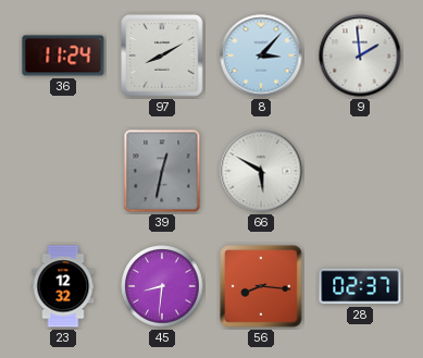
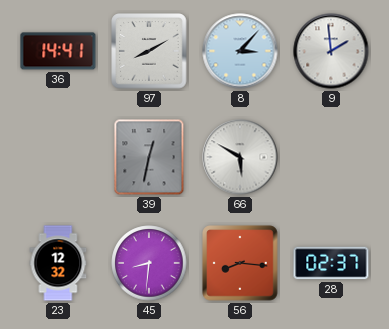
36: 11:24 -> 14:41
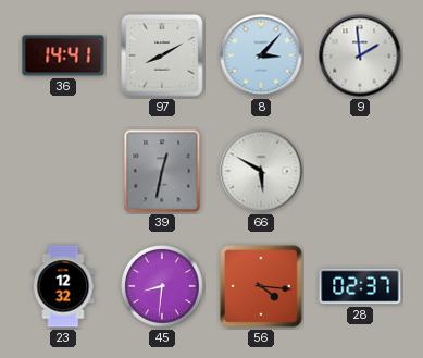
56: 8:16 -> 4:16
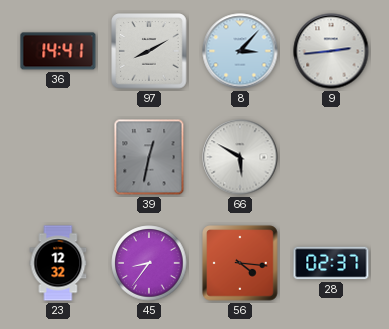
9: 1:59 -> 2:44
45: 8:31 -> 8:36
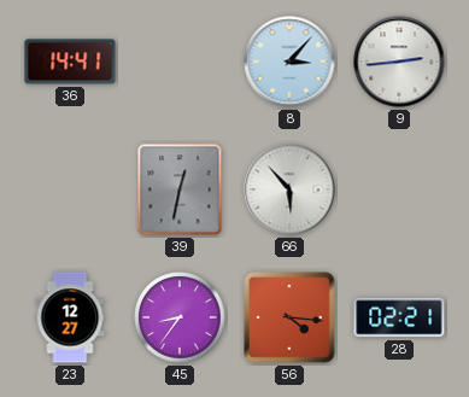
97: 8:10 -> none
66: 5:50 -> 5:53
23: 12:32 -> 12:27
28: 02:37 -> 02:21
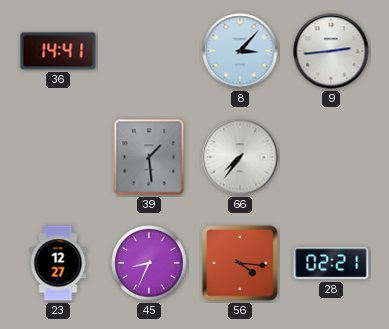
39: 12:32 -> 1:29
66: 5:53 -> 7:36
45: 8:36 -> 8:34
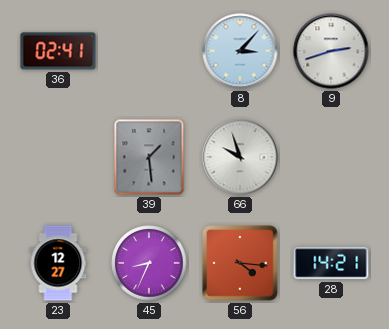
36: 14:41 -> 02:41
9: 2:44 -> 2:42
66: 7:36 -> 9:57
28: 02:21 -> 14:21
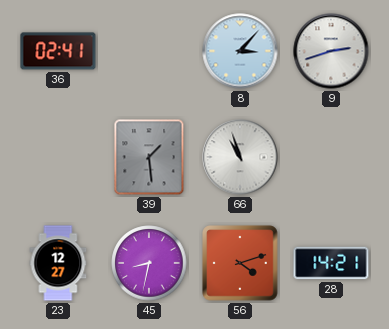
66: 9:57 -> 10:57
45: 8:34 -> 8:32
56: 4:16 -> 4:12
